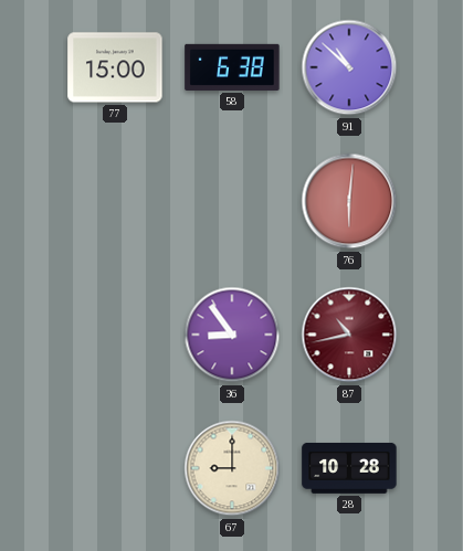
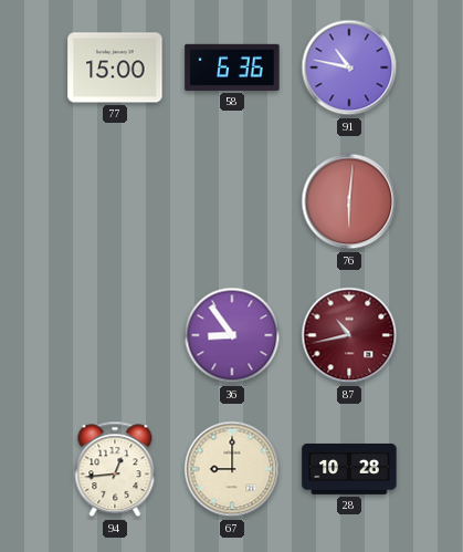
58: 6:38 -> 6:36
91: 10:52 -> 10:47
94: none -> 12:44
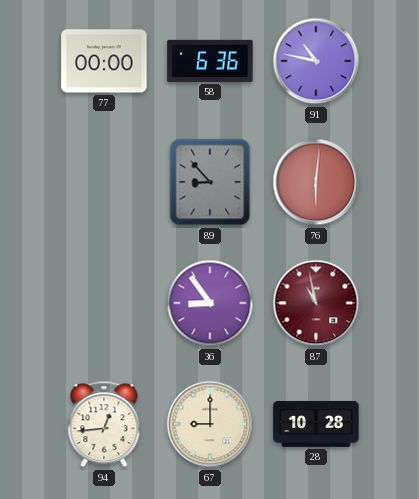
77: 15:00 -> 00:00
89: none -> 8:53
87: 10:43 -> 10:58
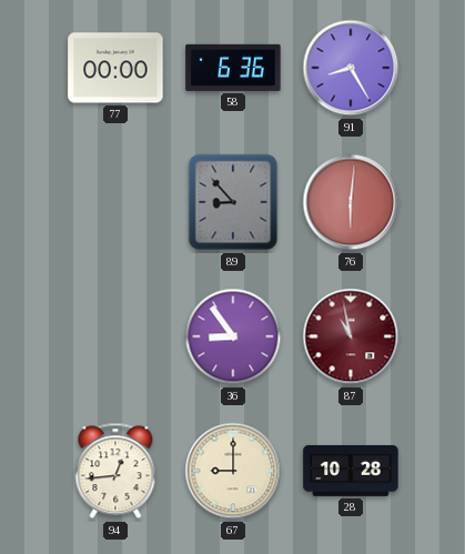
91: 10:47 -> 8:25
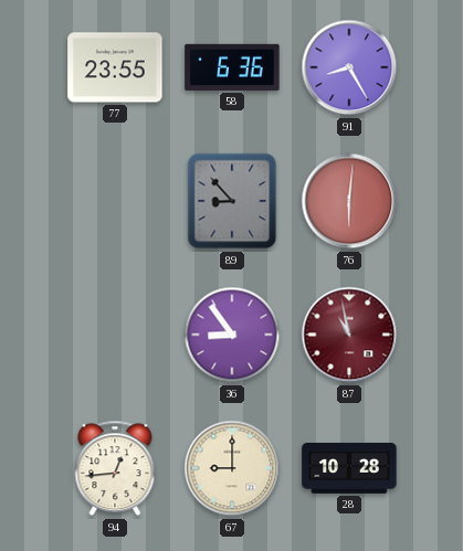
77: 00:00 -> 23:55
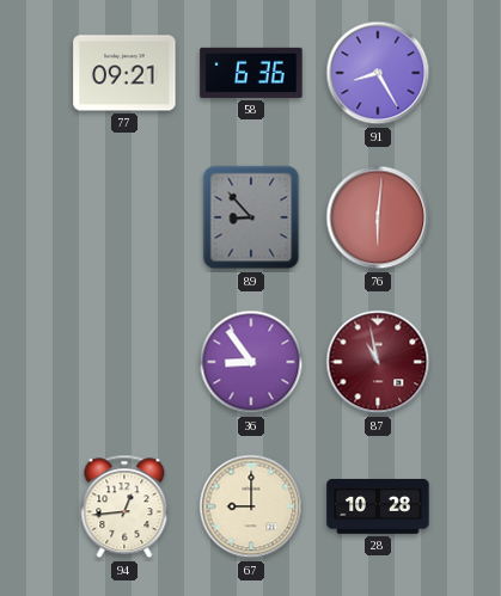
77: 23:55 -> 09:21
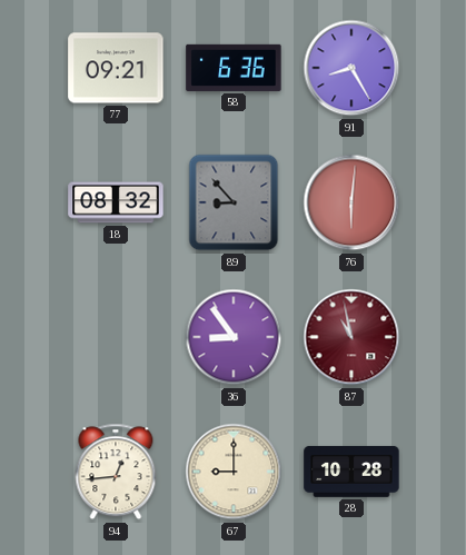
18: none -> 08:32
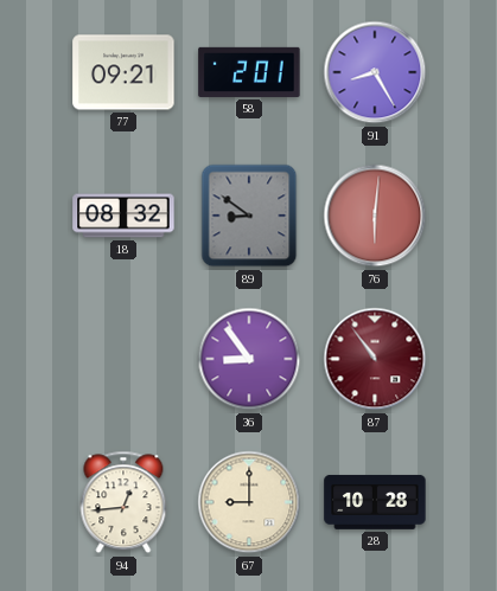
58: 6:36 -> 2:01
89: 8:53 -> 8:51
87: 10:58 -> 10:54
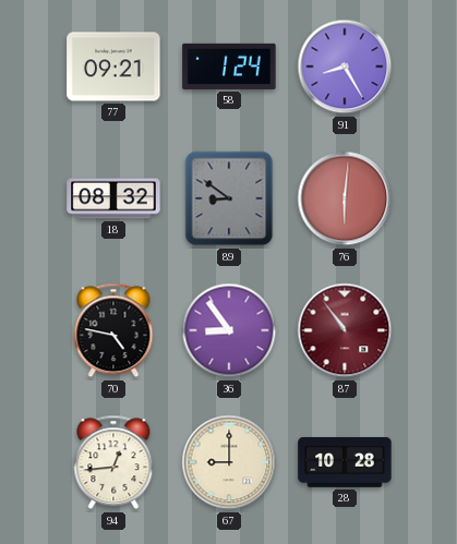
58: 2:01 -> 1:24
70: none -> 4:47
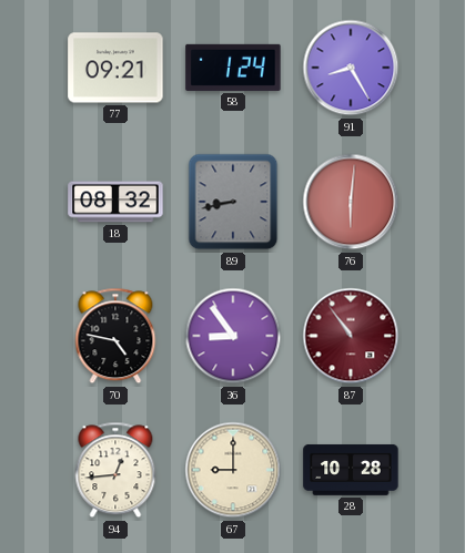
89: 8:51 -> 8:43
